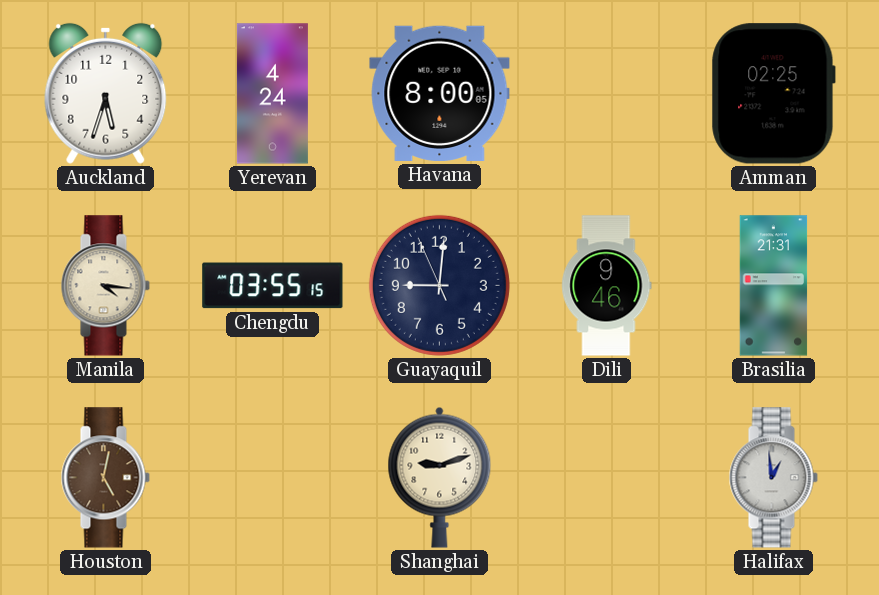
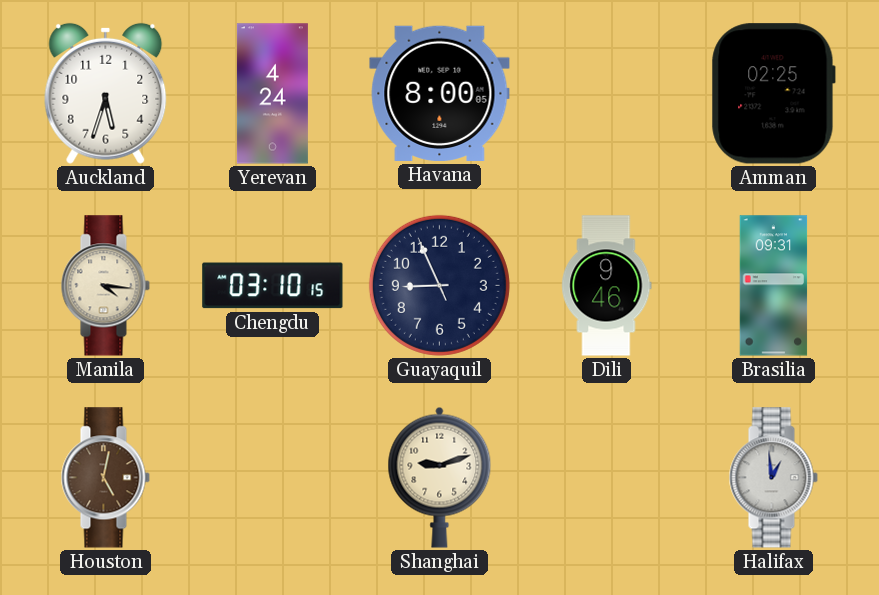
Chengdu: 03:55 -> 03:10
Guayaquil: 9:00 -> 8:55
Brasilia: 21:31 -> 09:31
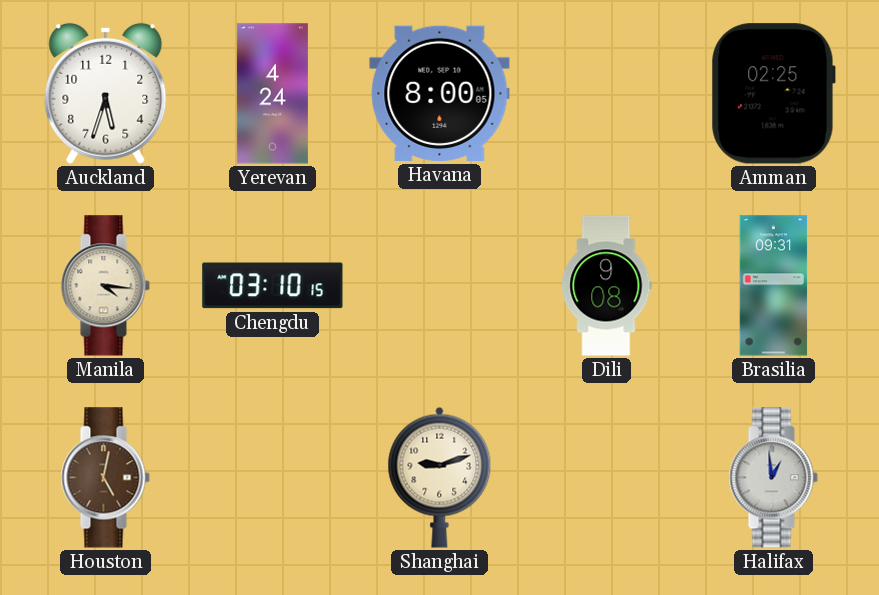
Guayaquil: 8:55 -> none
Dili: 9:46 -> 9:08
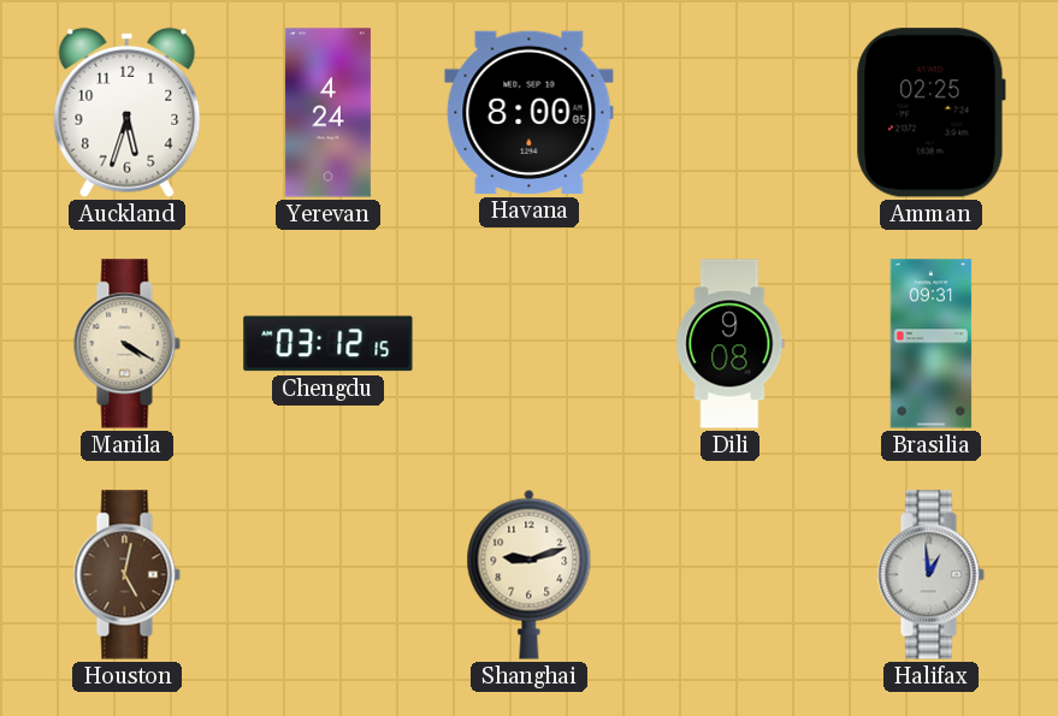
Manila: 4:16 -> 4:20
Chengdu: 03:10 -> 03:12
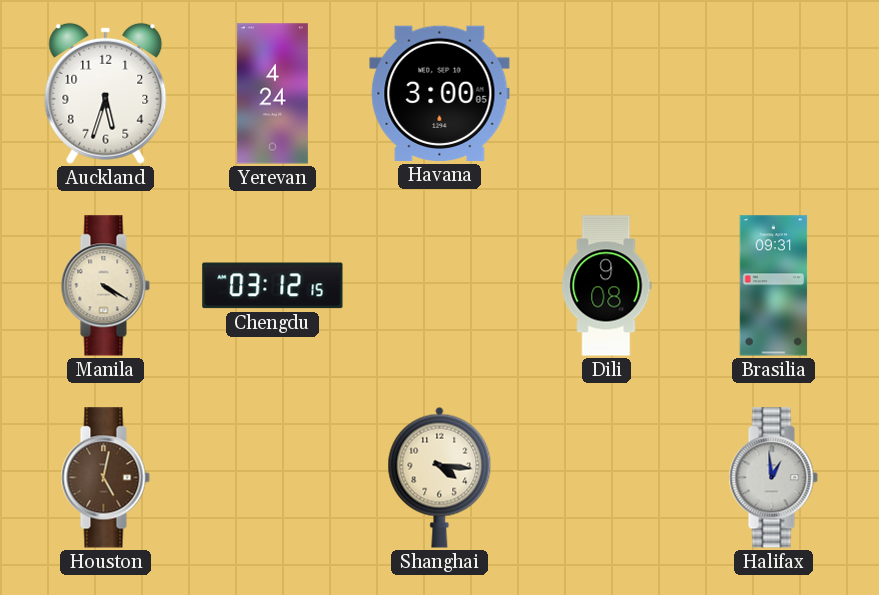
Havana: 8:00 -> 3:00
Amman: 02:25 -> none
Shanghai: 9:12 -> 4:16
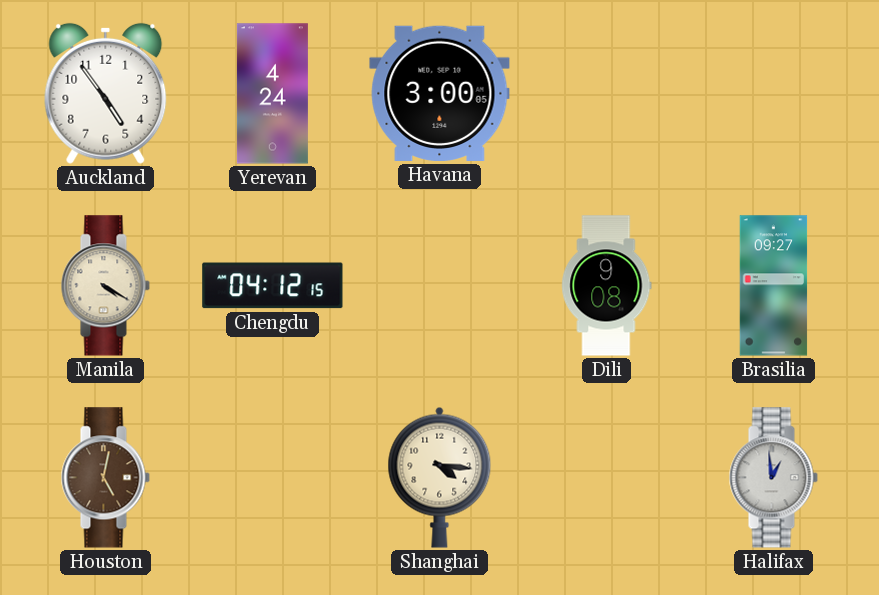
Auckland: 5:33 -> 4:54
Chengdu: 03:12 -> 04:12
Brasilia: 09:31 -> 09:27
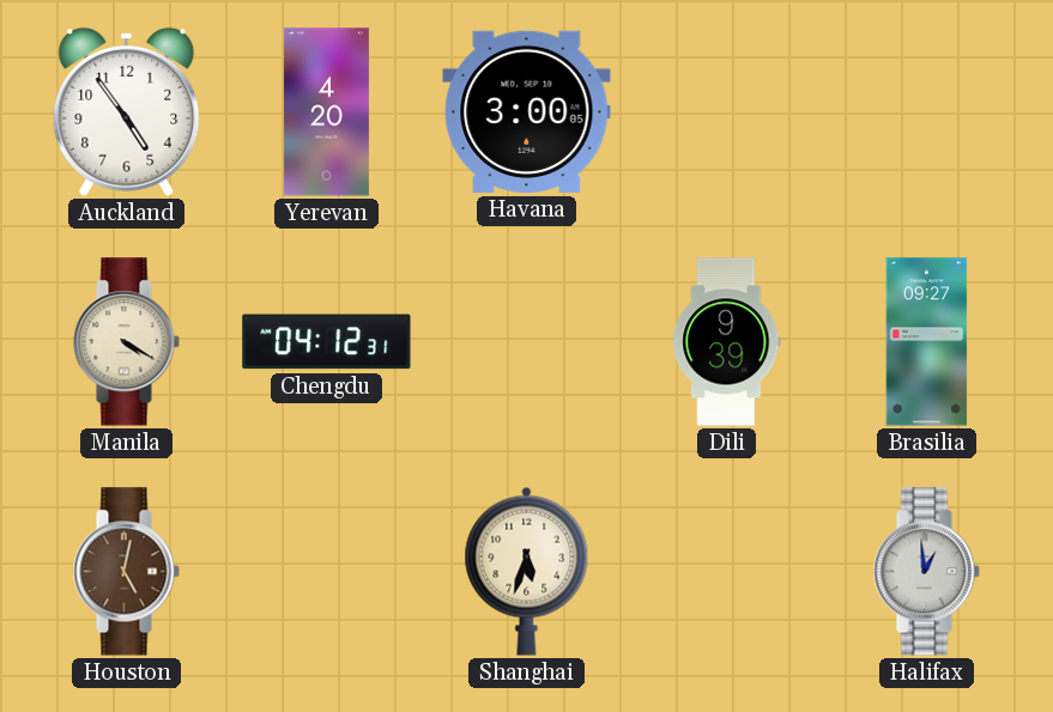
Yerevan: 4:24 -> 4:20
Chengdu: 04:12:15 -> 04:12:31
Dili: 9:08 -> 9:39
Shanghai: 4:16 -> 5:33
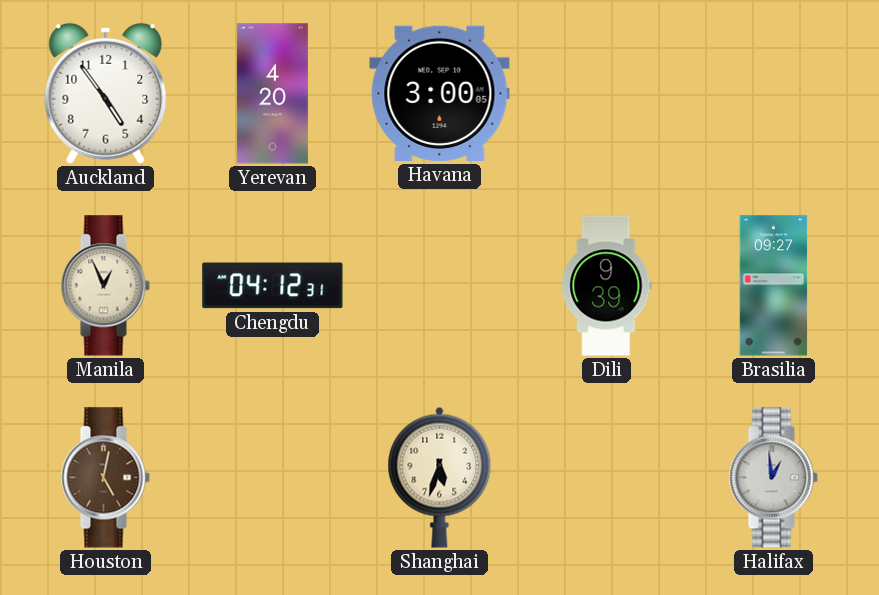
Manila: 4:20 -> 12:56
